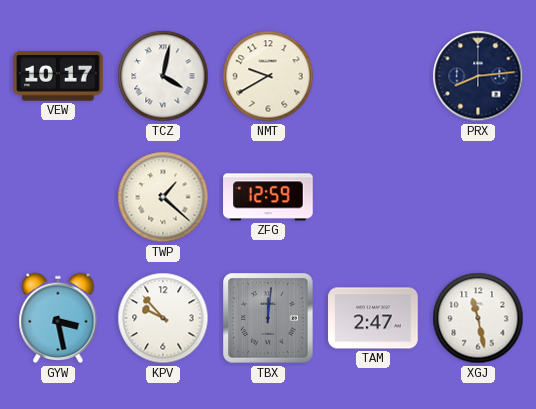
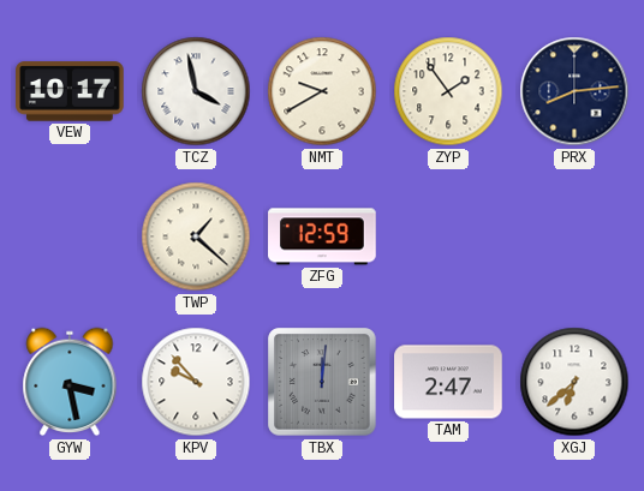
TCZ: 4:02 -> 3:58
ZYP: none -> 1:54
XGJ: 11:28 -> 6:38
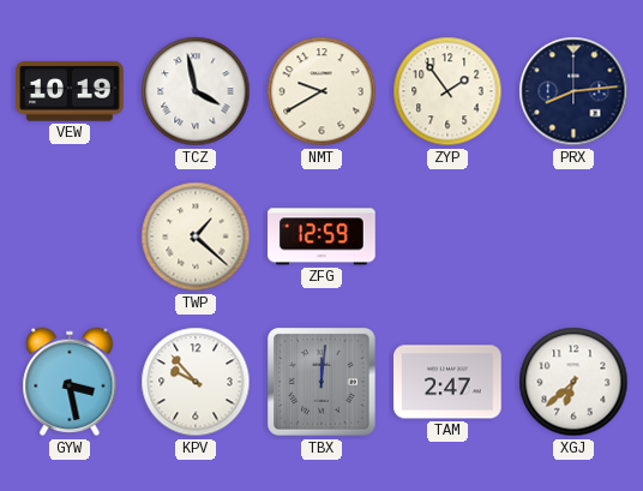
VEW: 10:17 -> 10:19
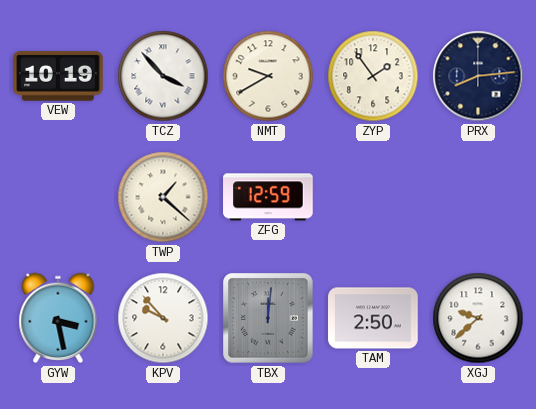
TCZ: 3:58 -> 3:53
TAM: 2:47 -> 2:50
XGJ: 6:38 -> 9:38
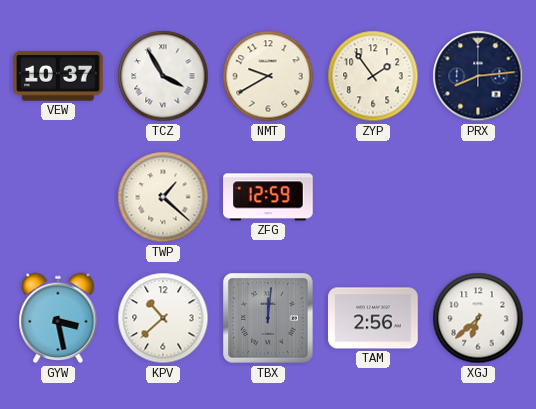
VEW: 10:19 -> 10:37
TCZ: 3:53 -> 3:55
KPV: 9:53 -> 10:38
TAM: 2:50 -> 2:56
XGJ: 9:38 -> 6:38
